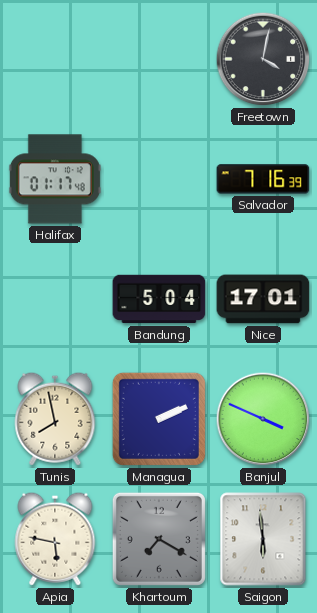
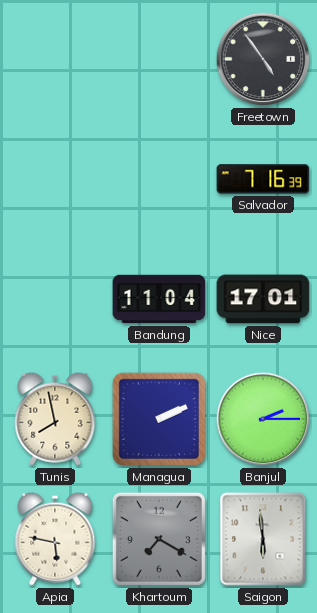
Freetown: 4:02 -> 4:54
Halifax: 01:17 -> none
Bandung: 5:04 -> 11:04
Banjul: 3:49 -> 2:15
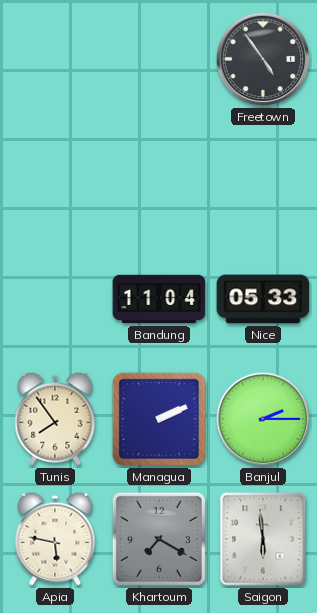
Salvador: 7:16 -> none
Nice: 17:01 -> 05:33
Tunis: 7:58 -> 7:54
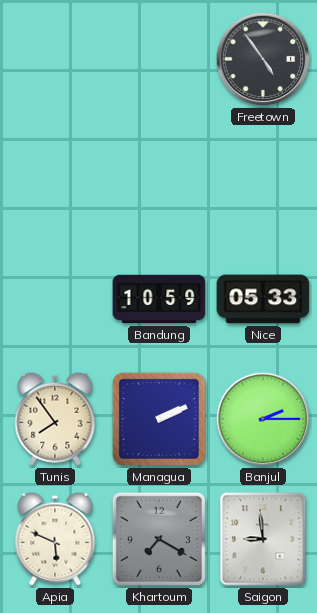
Bandung: 11:04 -> 10:59
Apia: 5:47 -> 5:49
Saigon: 5:59 -> 8:59
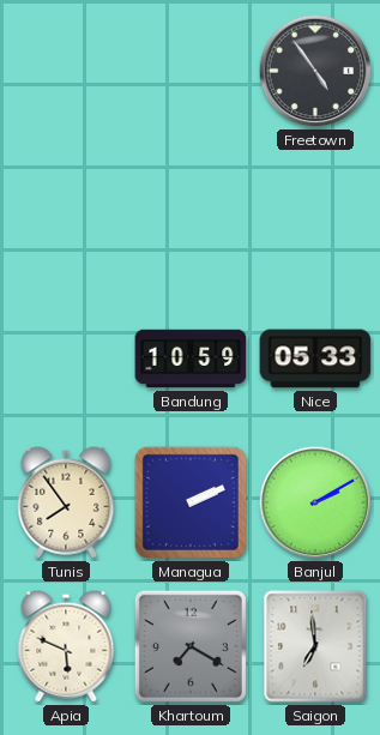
Banjul: 2:15 -> 2:10
Saigon: 8:59 -> 6:59
